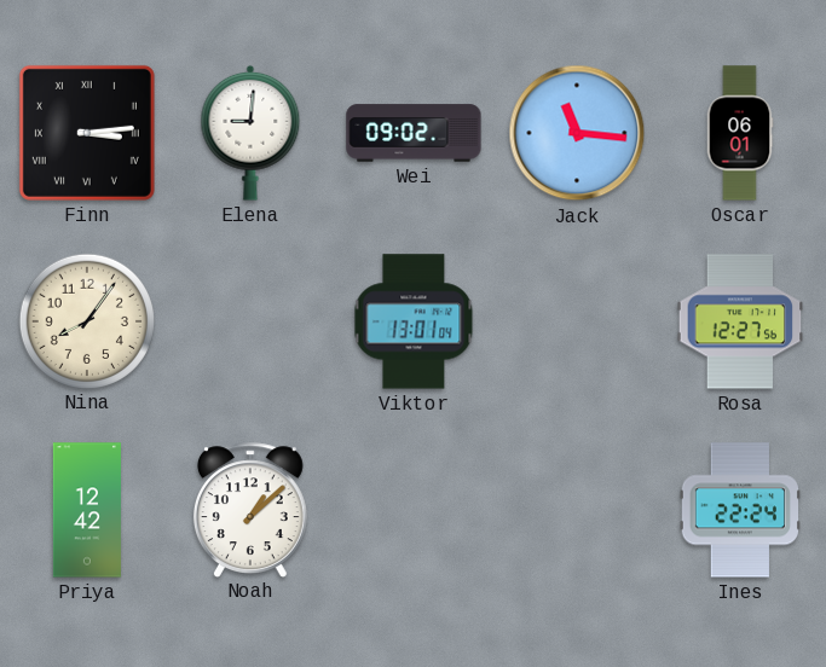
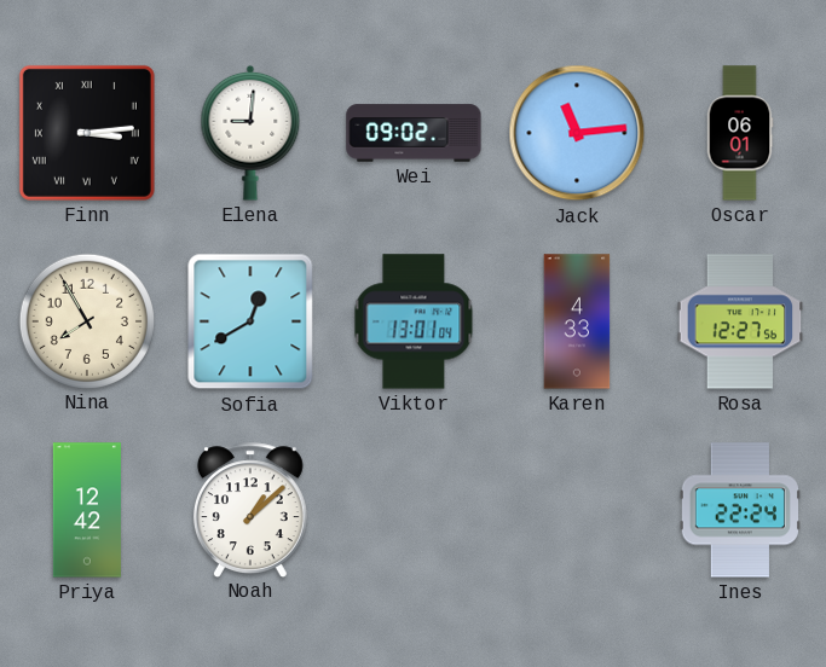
Jack: 11:16 -> 11:14
Nina: 8:06 -> 7:55
Sofia: none -> 12:40
Karen: none -> 4:33
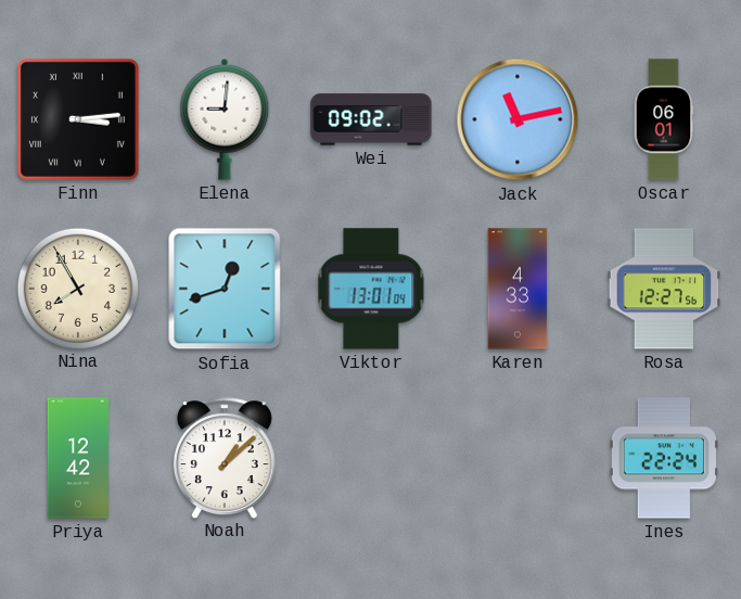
Jack: 11:14 -> 11:13
Sofia: 12:40 -> 12:42
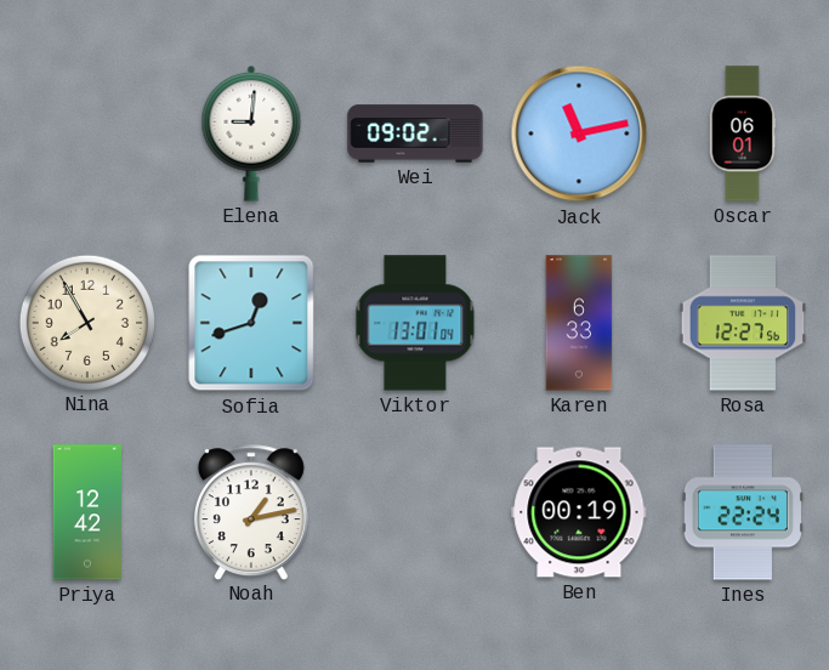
Finn: 3:14 -> none
Karen: 4:33 -> 6:33
Noah: 1:08 -> 1:13
Ben: none -> 00:19
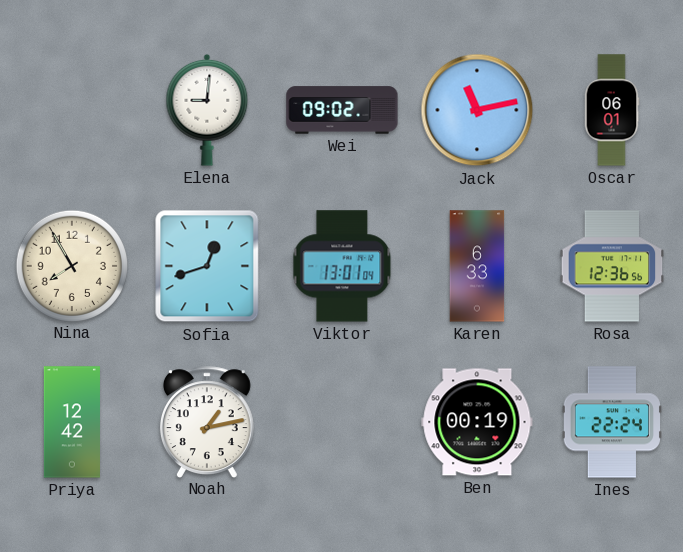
Rosa: 12:27 -> 12:36
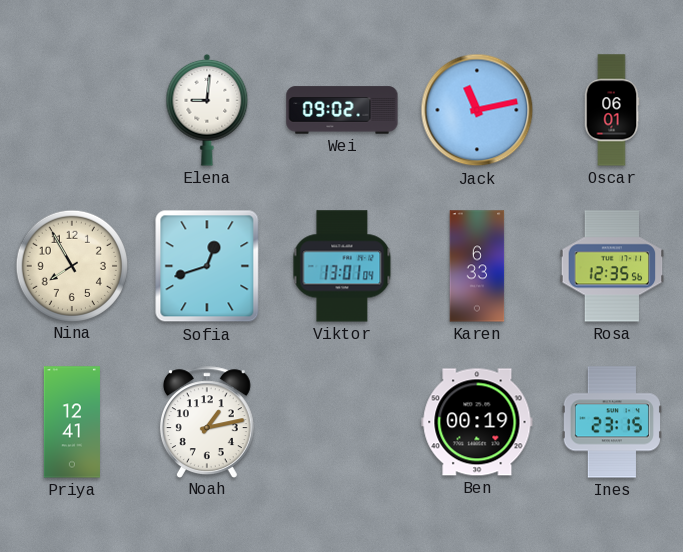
Rosa: 12:36 -> 12:35
Priya: 12:42 -> 12:41
Ines: 22:24 -> 23:15
